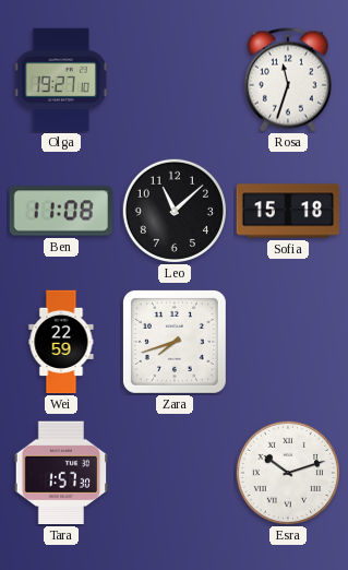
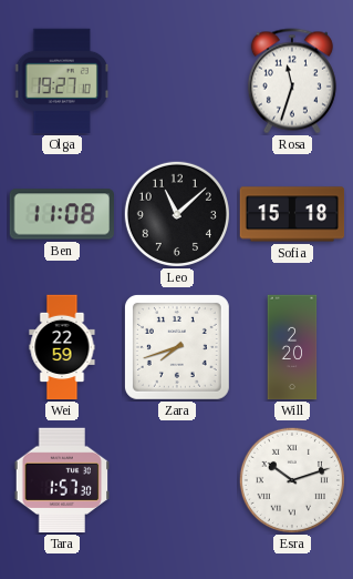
Will: none -> 2:20
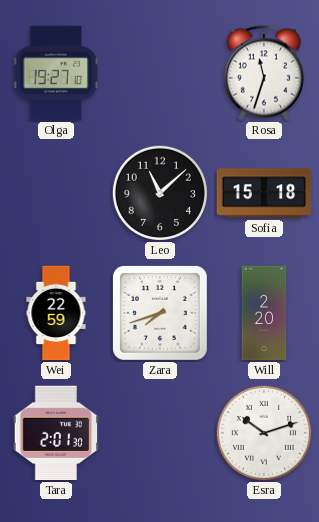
Ben: 11:08 -> none
Tara: 1:57 -> 2:01
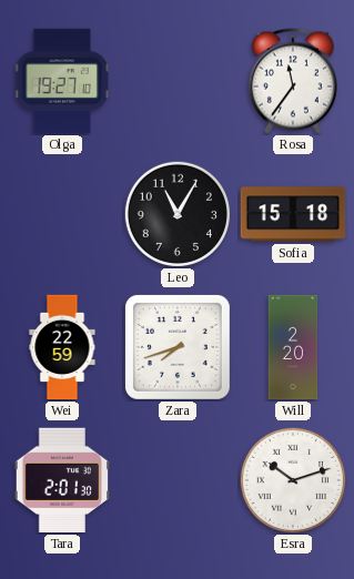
Rosa: 11:33 -> 11:36
Leo: 11:08 -> 11:05
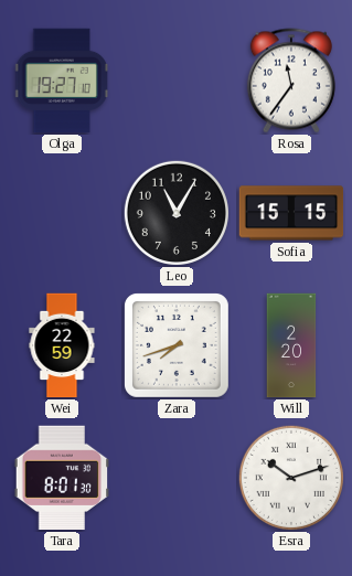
Sofia: 15:18 -> 15:15
Tara: 2:01 -> 8:01
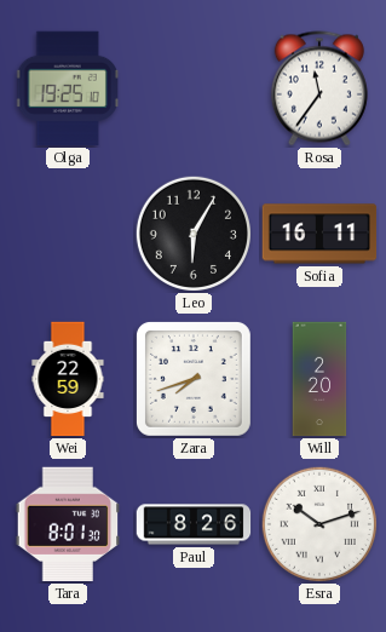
Olga: 19:27 -> 19:25
Leo: 11:05 -> 6:05
Sofia: 15:15 -> 16:11
Paul: none -> 8:26
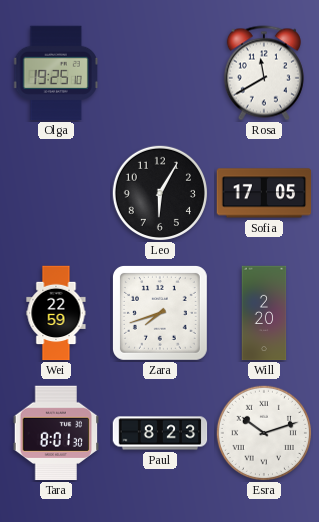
Rosa: 11:36 -> 11:40
Sofia: 16:11 -> 17:05
Paul: 8:26 -> 8:23
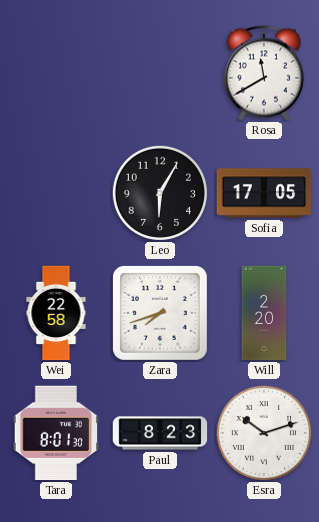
Olga: 19:25 -> none
Wei: 22:59 -> 22:58
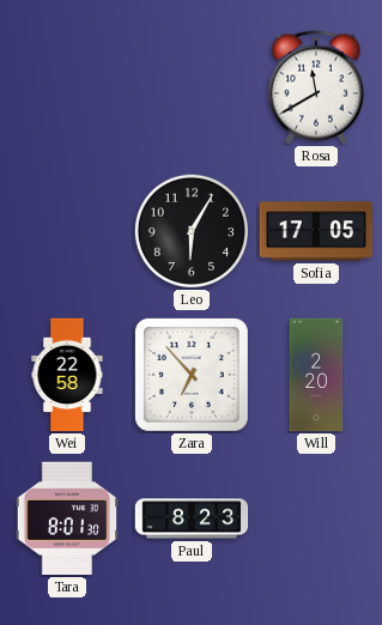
Zara: 7:42 -> 6:53
Esra: 10:12 -> none
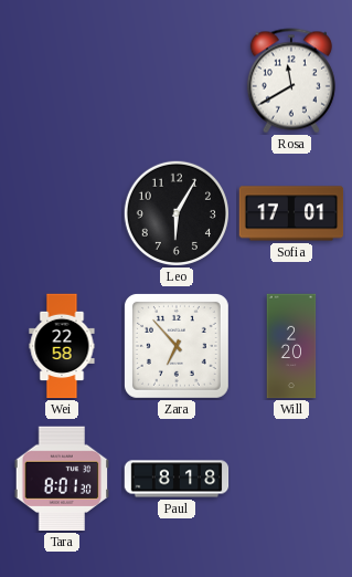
Sofia: 17:05 -> 17:01
Paul: 8:23 -> 8:18
